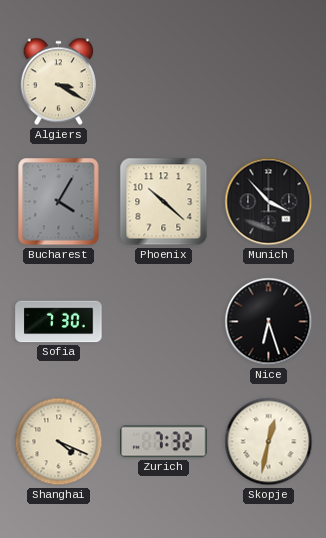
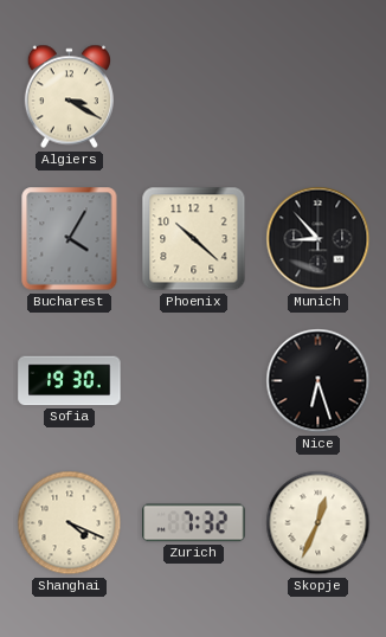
Munich: 3:53 -> 8:53
Sofia: 7:30 -> 19:30
Skopje: 12:32 -> 12:34
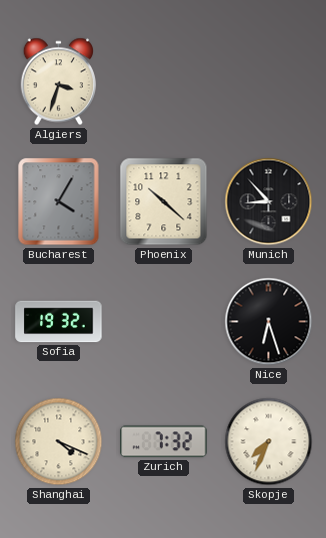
Algiers: 3:20 -> 3:33
Sofia: 19:30 -> 19:32
Skopje: 12:34 -> 7:34
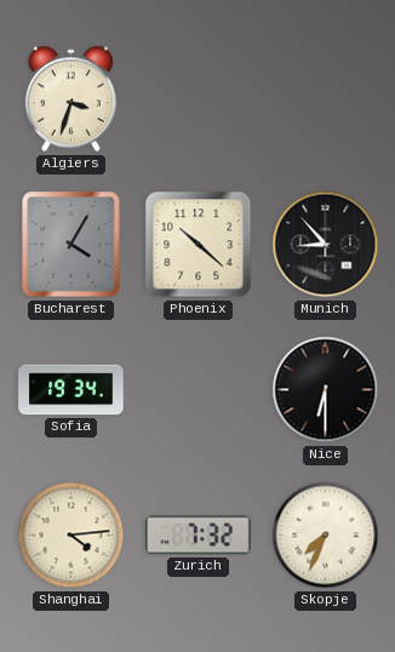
Sofia: 19:32 -> 19:34
Nice: 6:27 -> 6:30
Shanghai: 4:19 -> 4:14
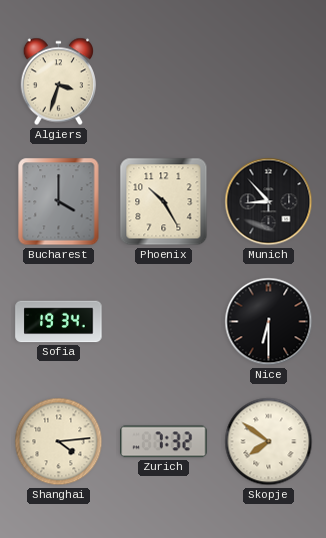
Bucharest: 4:05 -> 4:00
Phoenix: 10:22 -> 10:25
Skopje: 7:34 -> 7:51
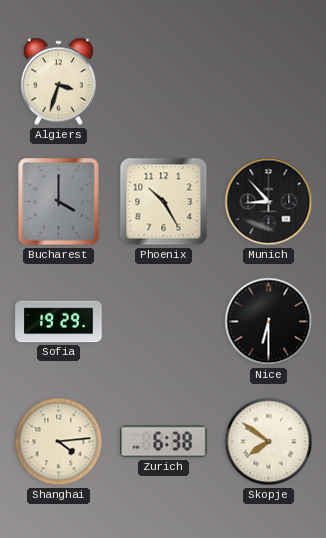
Sofia: 19:34 -> 19:29
Zurich: 7:32 -> 6:38
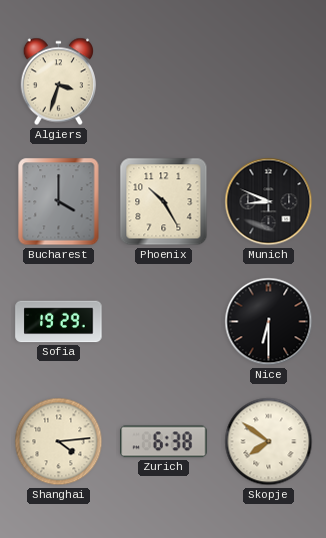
Munich: 8:53 -> 8:49
